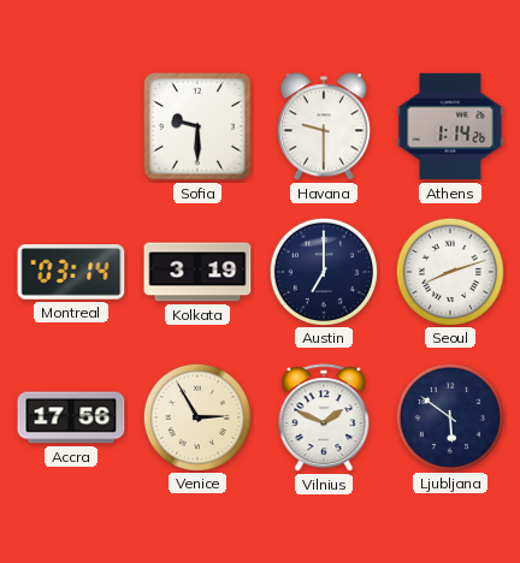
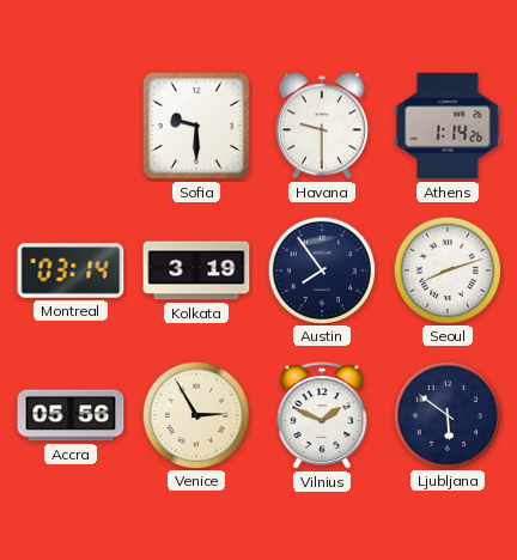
Austin: 7:00 -> 7:54
Accra: 17:56 -> 05:56
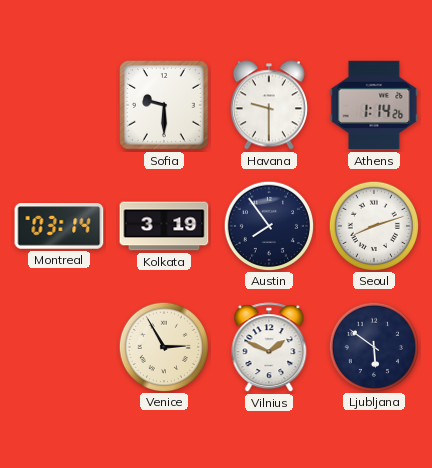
Accra: 05:56 -> none
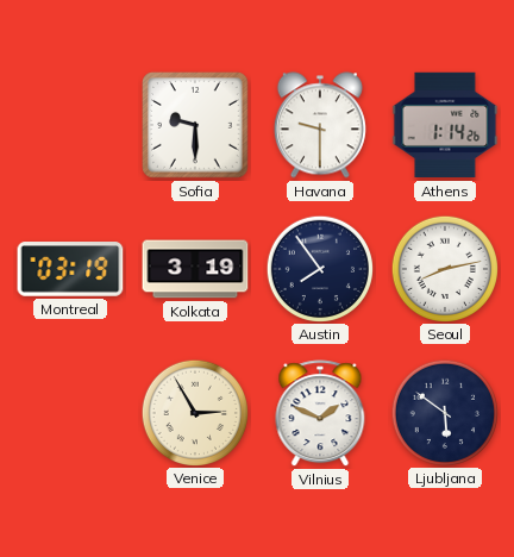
Montreal: 03:14 -> 03:19
Seoul: 8:12 -> 8:13
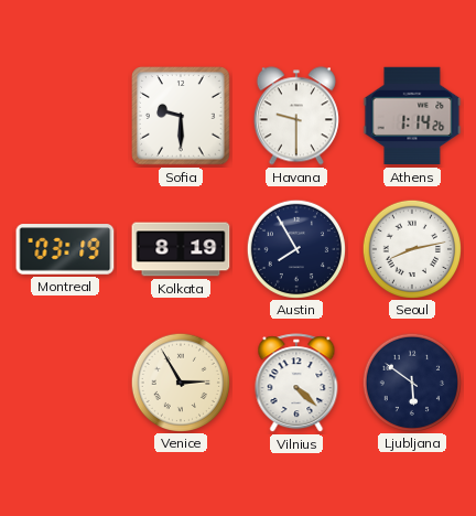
Kolkata: 3:19 -> 8:19
Austin: 7:54 -> 7:55
Vilnius: 1:49 -> 4:22
